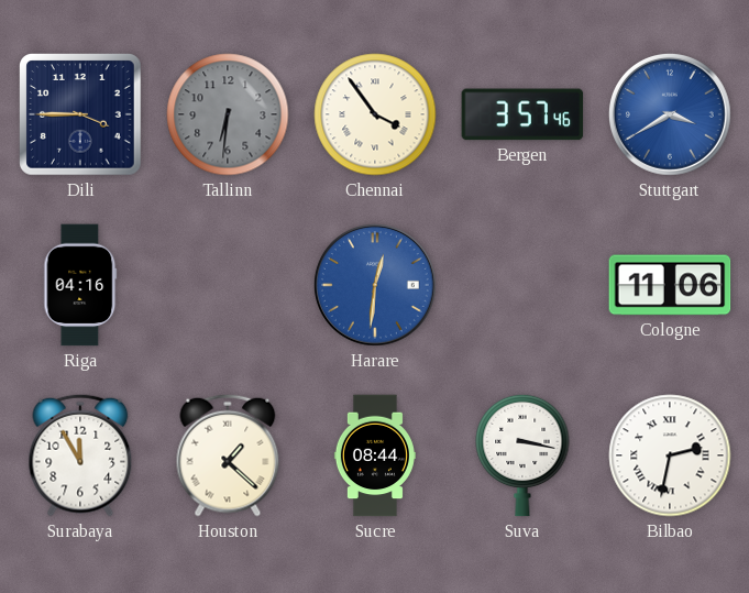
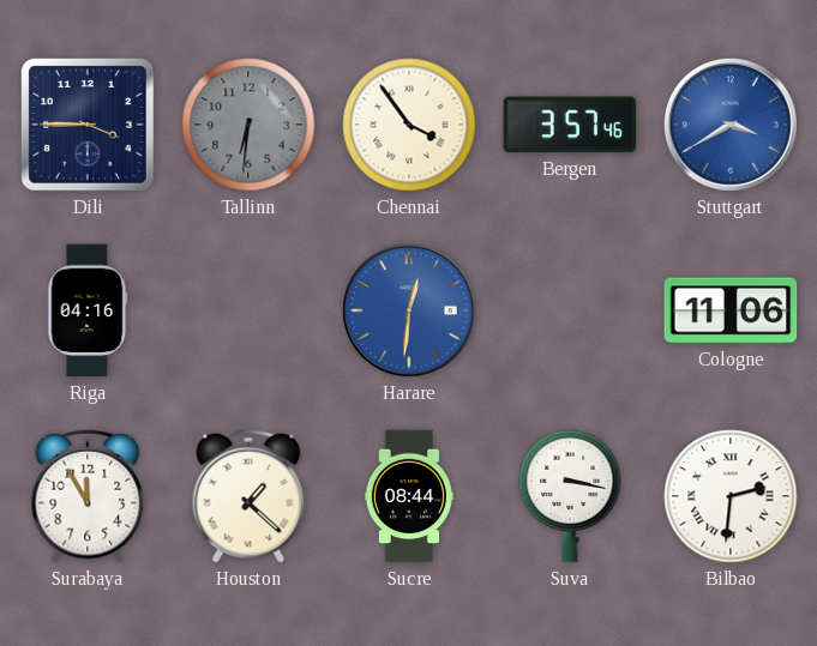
Bilbao: 2:32 -> 2:31
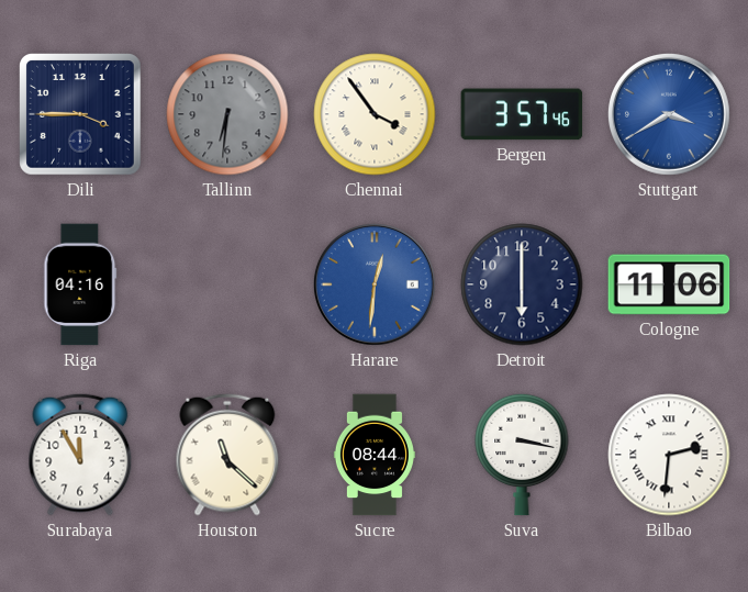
Detroit: none -> 6:00
Houston: 1:22 -> 11:22
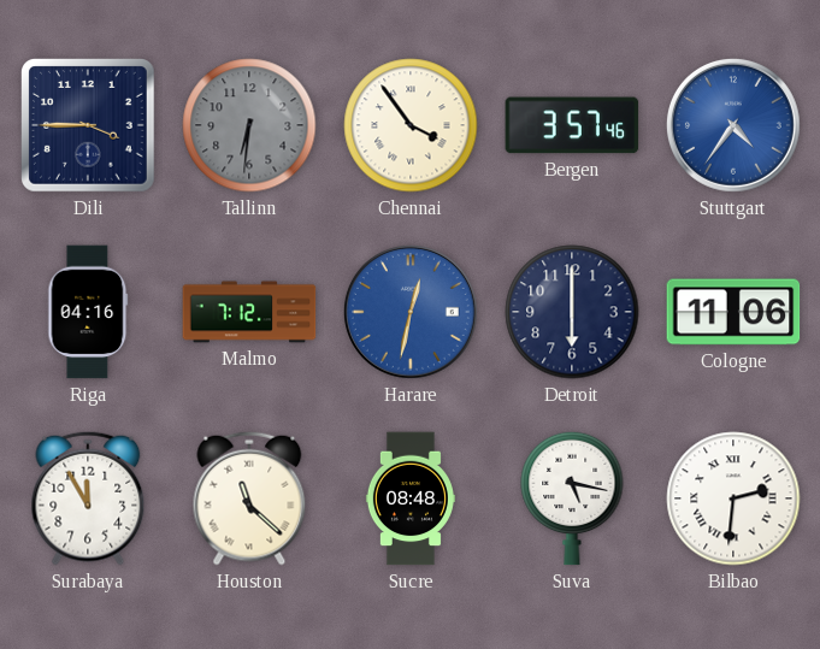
Stuttgart: 3:40 -> 4:36
Malmo: none -> 7:12
Harare: 12:31 -> 12:32
Sucre: 08:44 -> 08:48
Suva: 3:17 -> 5:17
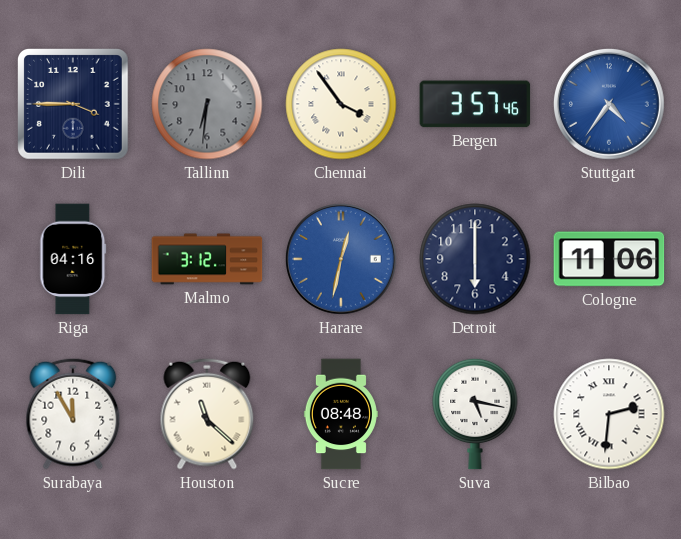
Malmo: 7:12 -> 3:12
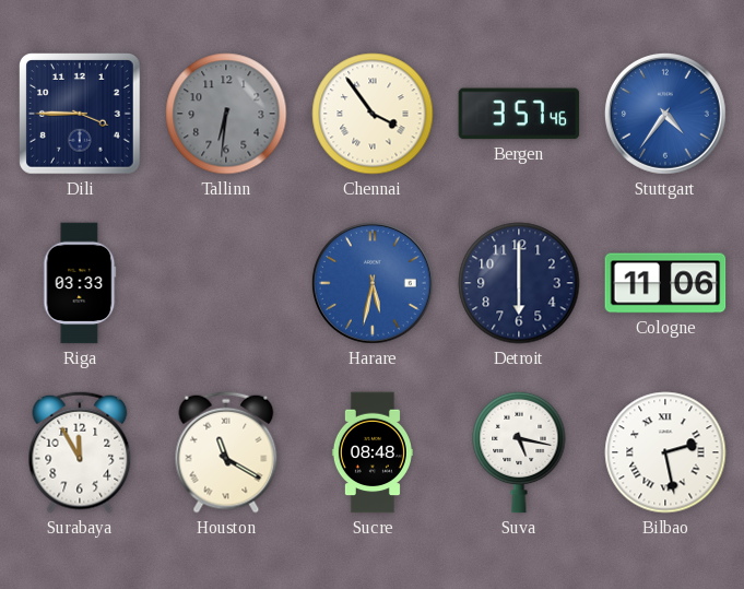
Riga: 04:16 -> 03:33
Malmo: 3:12 -> none
Harare: 12:32 -> 5:32
Houston: 11:22 -> 11:20
Bilbao: 2:31 -> 2:28
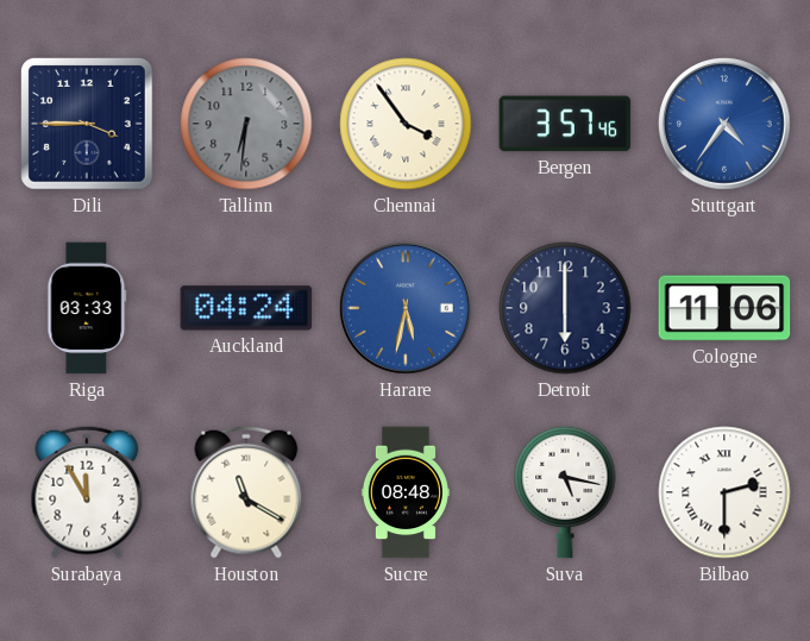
Auckland: none -> 04:24
Bilbao: 2:28 -> 2:30
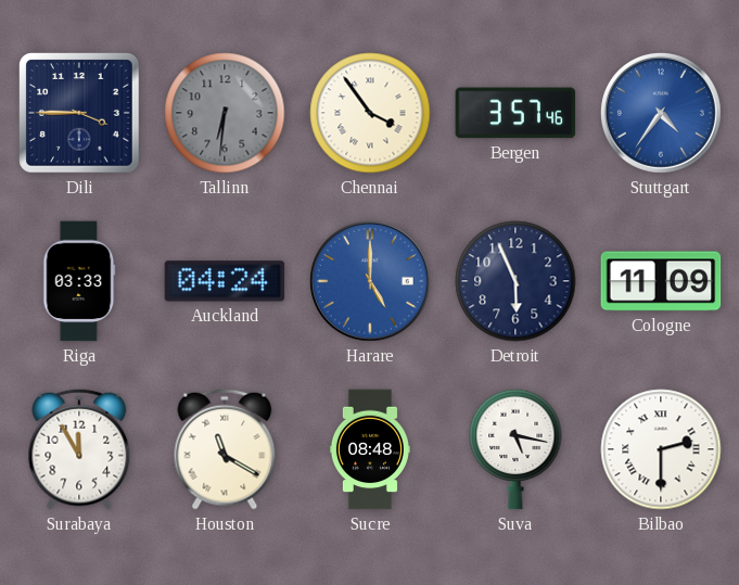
Harare: 5:32 -> 5:00
Detroit: 6:00 -> 5:56
Cologne: 11:06 -> 11:09
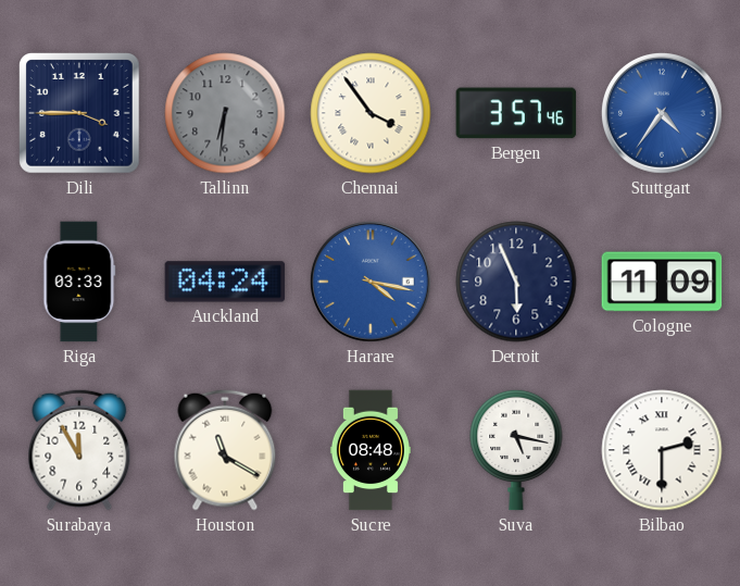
Harare: 5:00 -> 4:17
